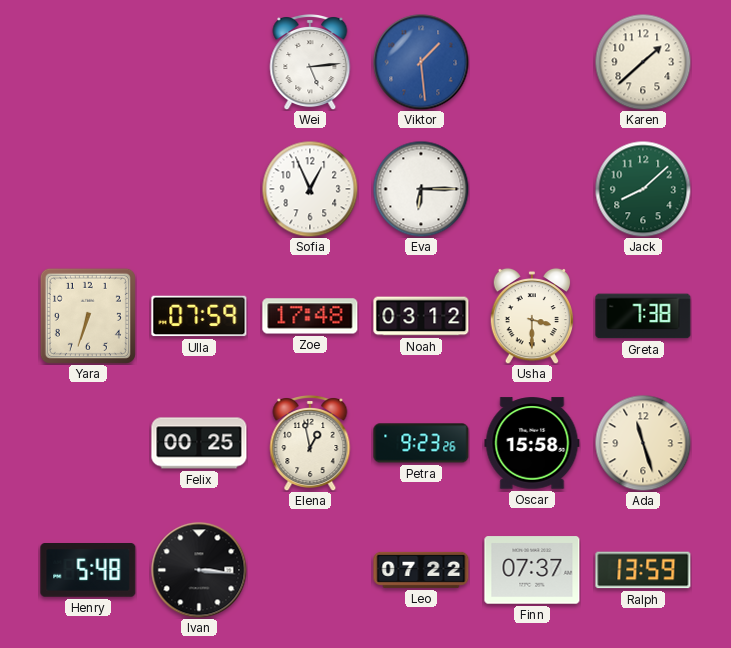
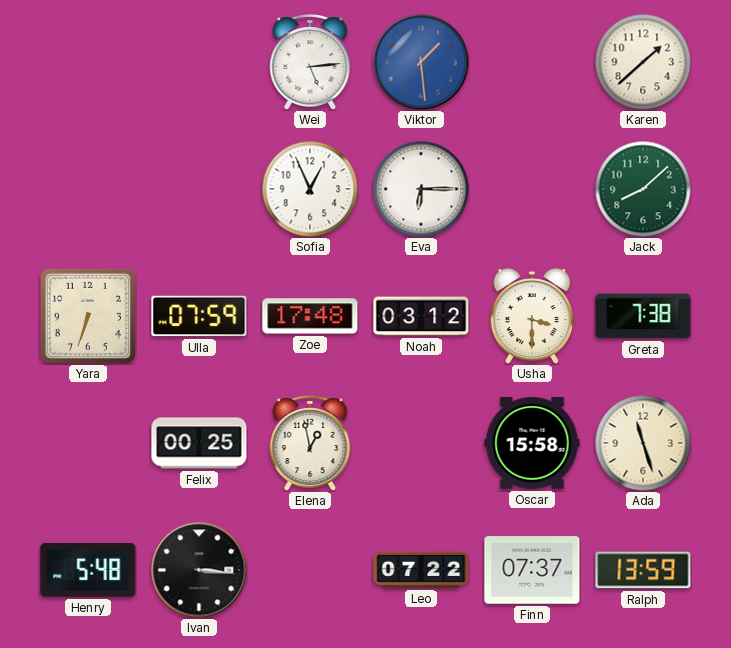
Petra: 9:23 -> none
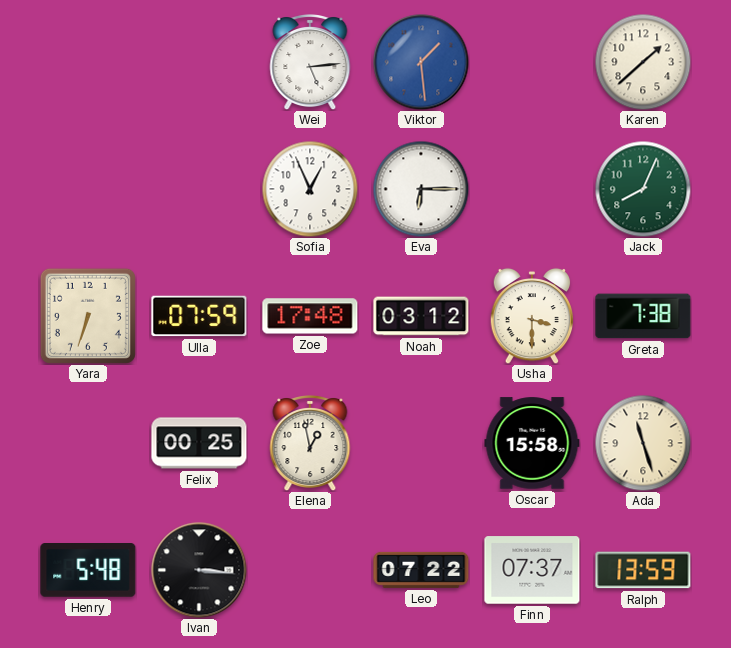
Jack: 8:08 -> 8:04
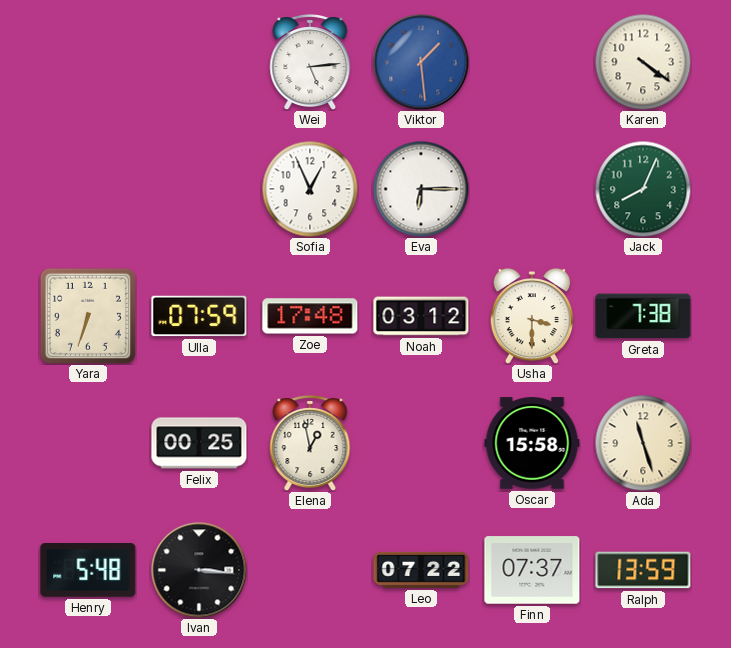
Karen: 1:38 -> 4:21
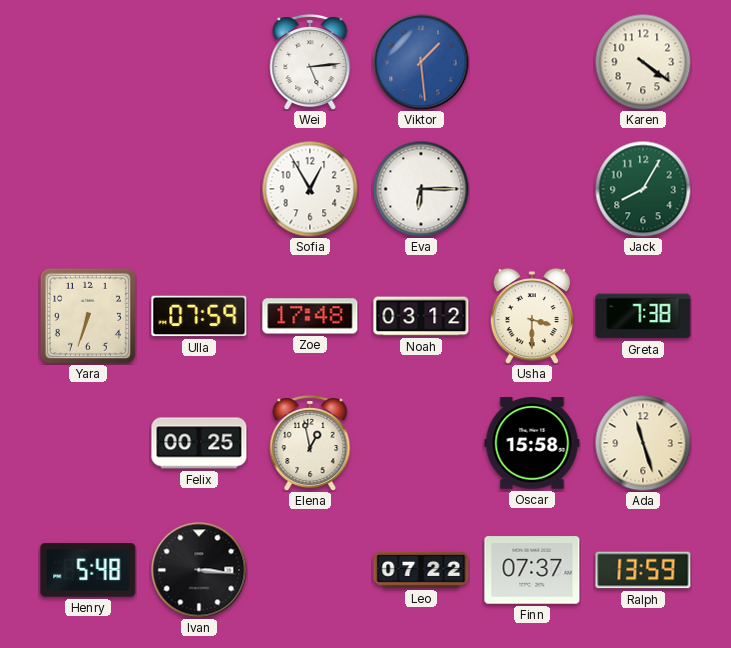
Sofia: 12:56 -> 12:55
Jack: 8:04 -> 8:05
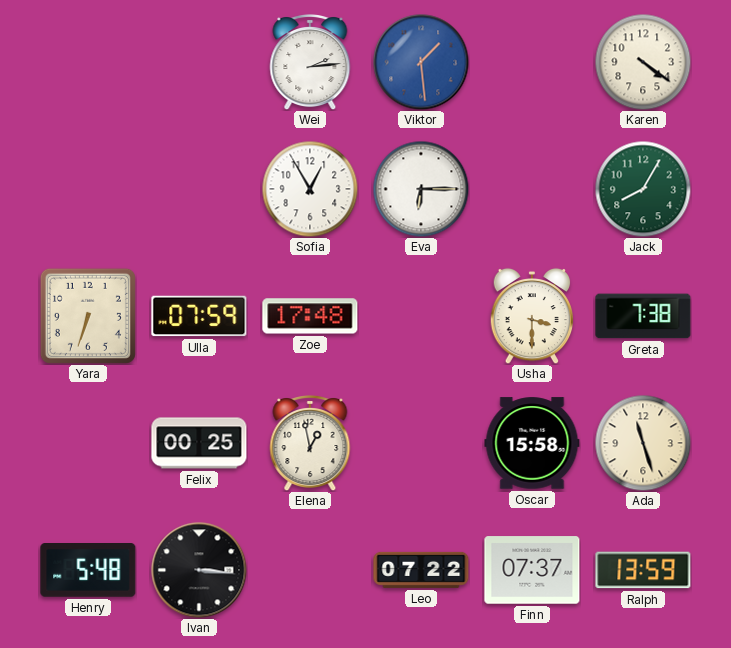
Wei: 5:14 -> 2:14
Noah: 03:12 -> none
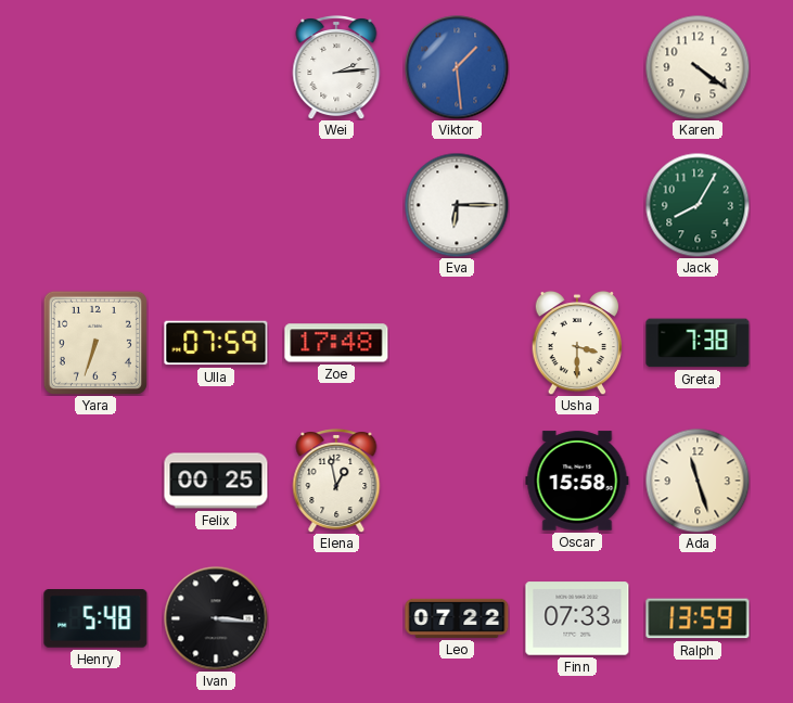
Sofia: 12:55 -> none
Finn: 07:37 -> 07:33
